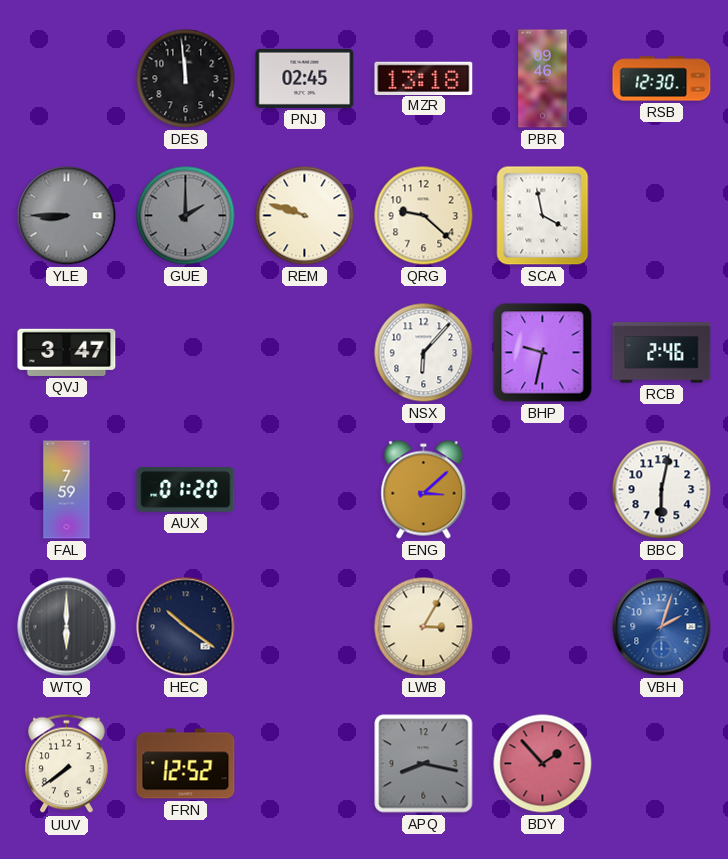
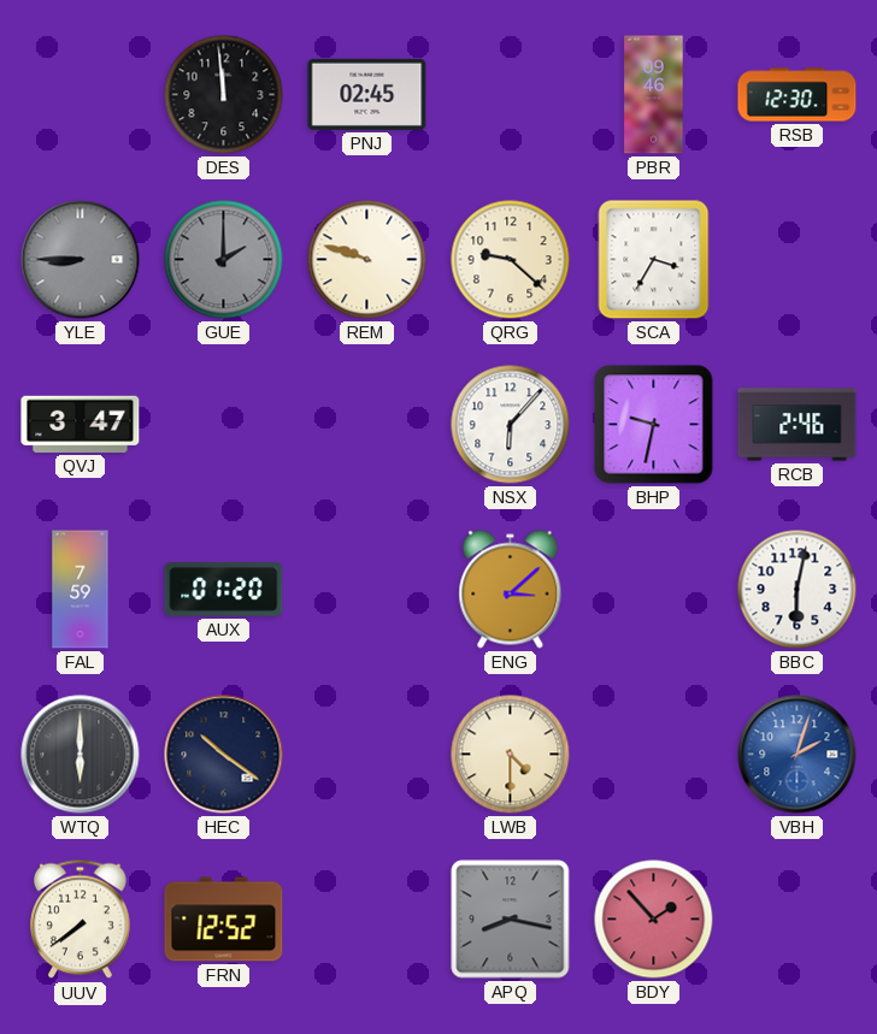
MZR: 13:18 -> none
SCA: 3:58 -> 3:35
LWB: 3:05 -> 4:30
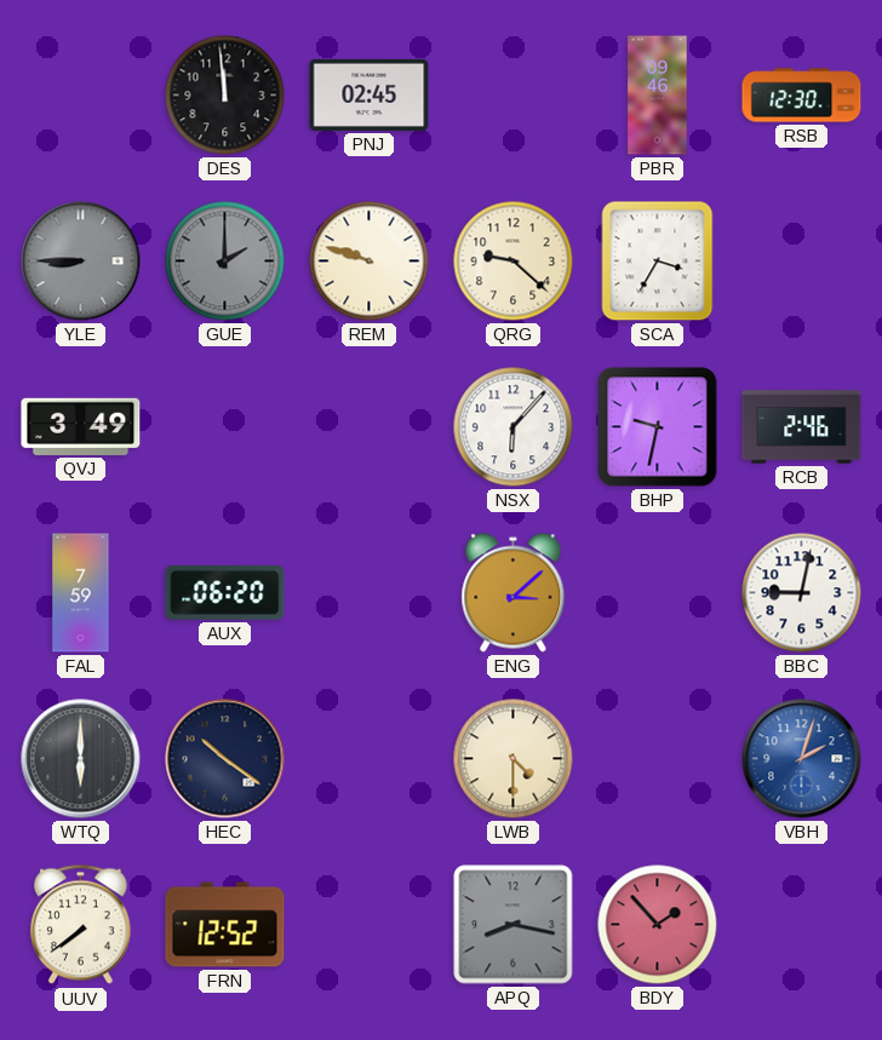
QVJ: 3:47 -> 3:49
AUX: 01:20 -> 06:20
BBC: 6:02 -> 9:02
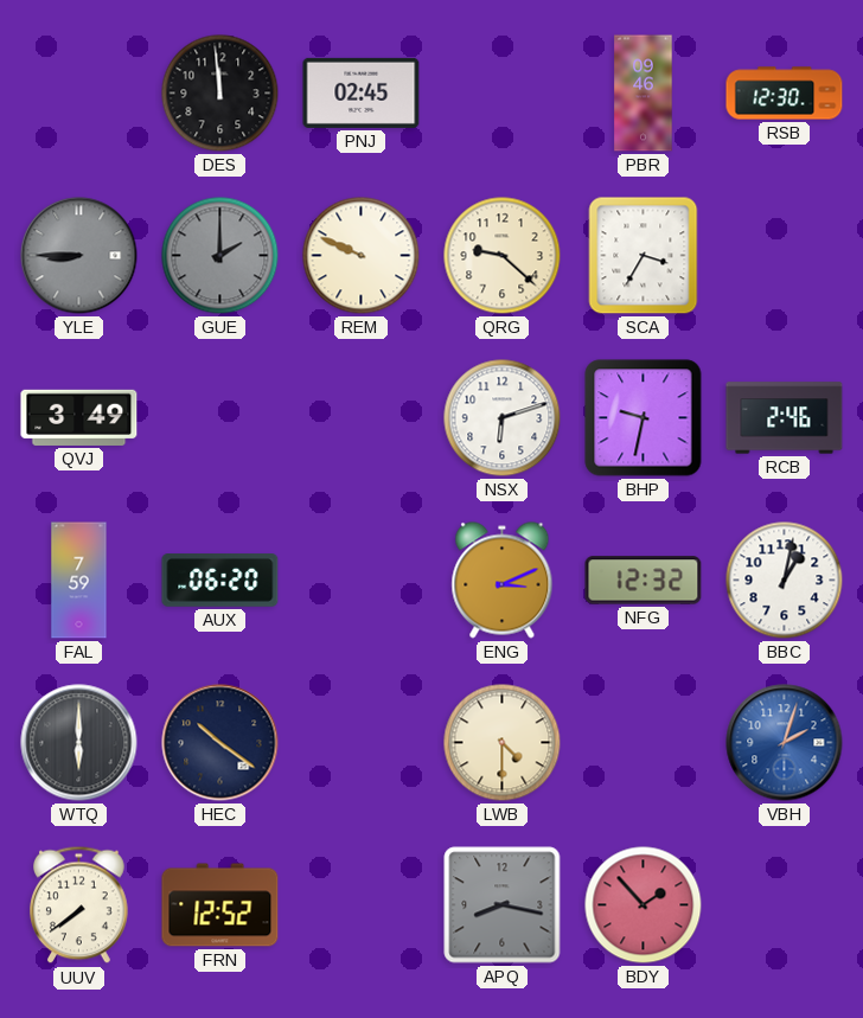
REM: 9:48 -> 9:49
NSX: 6:07 -> 6:12
ENG: 3:08 -> 3:11
NFG: none -> 12:32
BBC: 9:02 -> 1:02
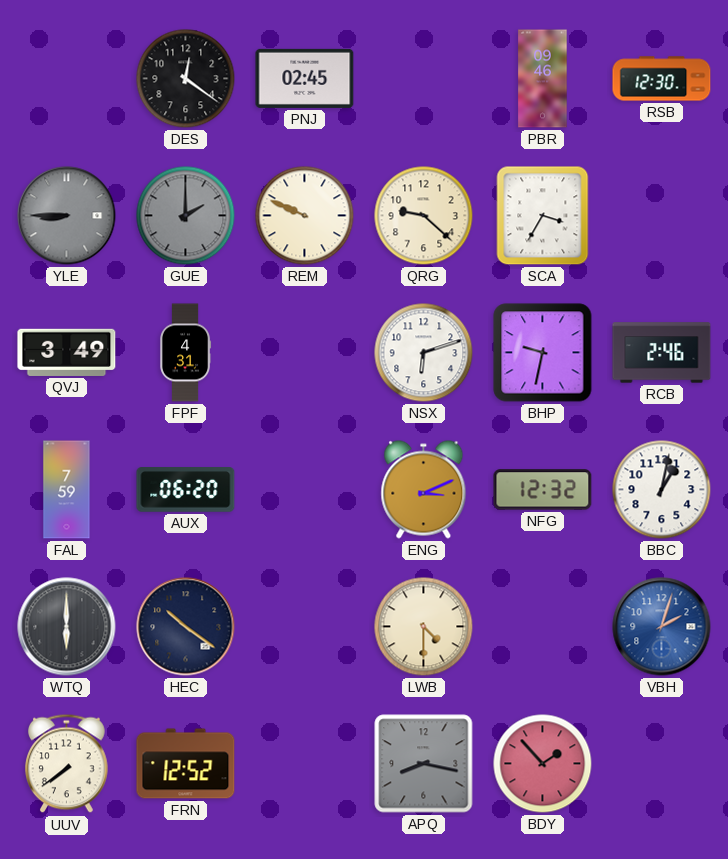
DES: 11:59 -> 12:21
FPF: none -> 4:31
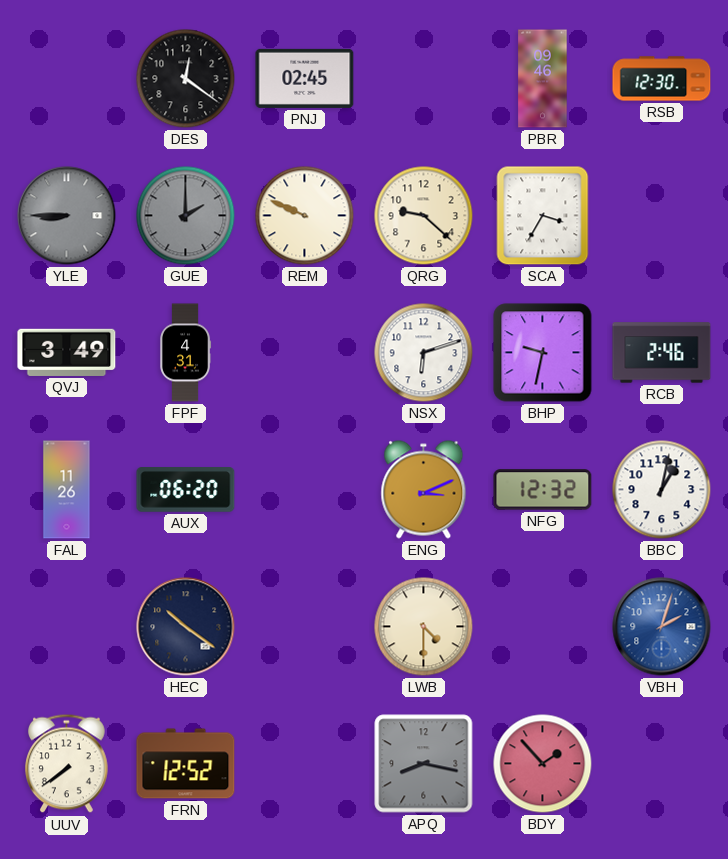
FAL: 7:59 -> 11:26
WTQ: 6:00 -> none
